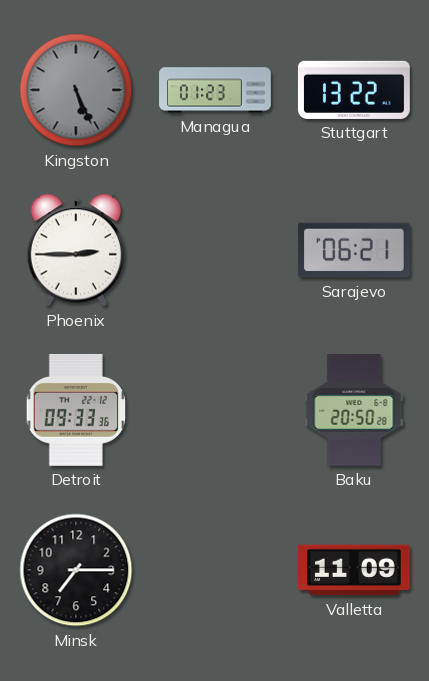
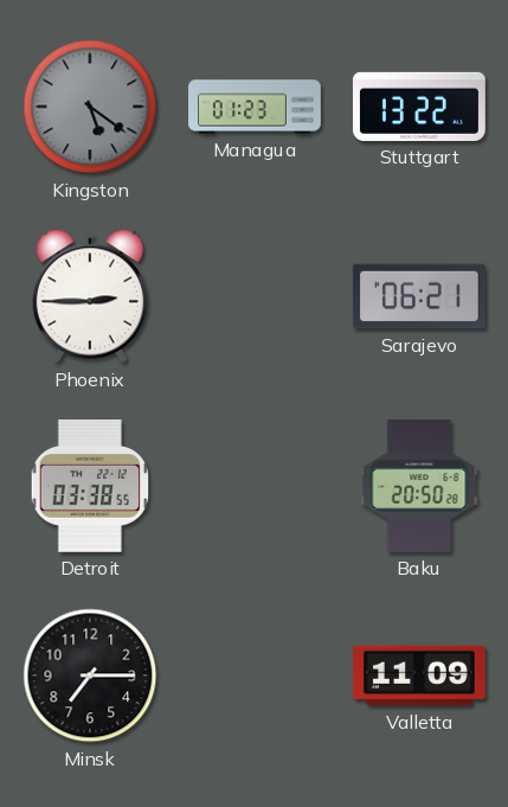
Kingston: 5:26 -> 5:21
Detroit: 09:33 -> 03:38
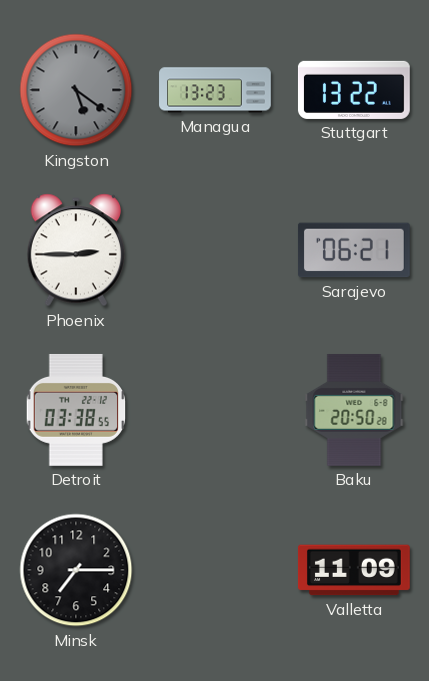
Managua: 01:23 -> 13:23
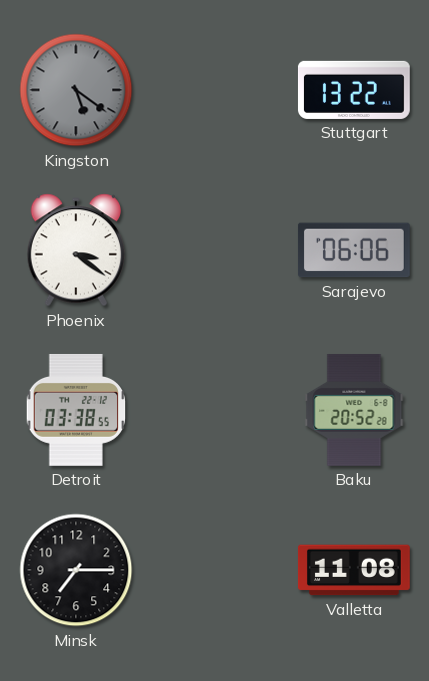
Managua: 13:23 -> none
Phoenix: 2:45 -> 3:21
Sarajevo: 06:21 -> 06:06
Baku: 20:50 -> 20:52
Valletta: 11:09 -> 11:08
